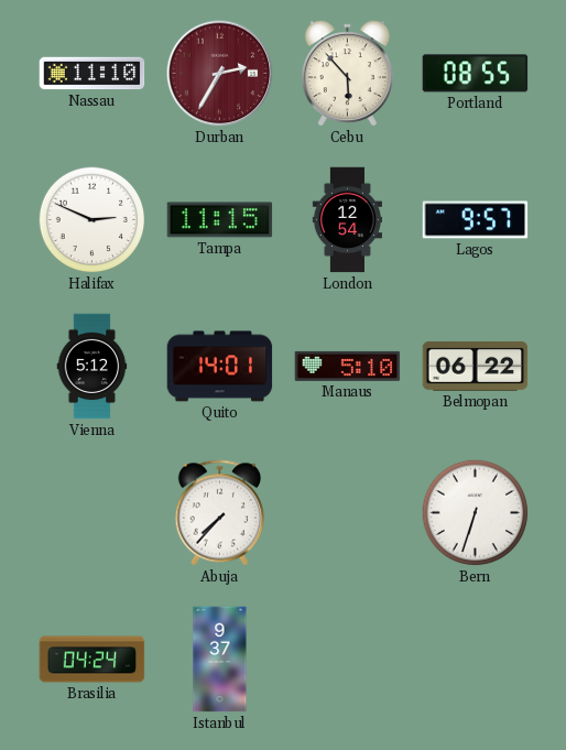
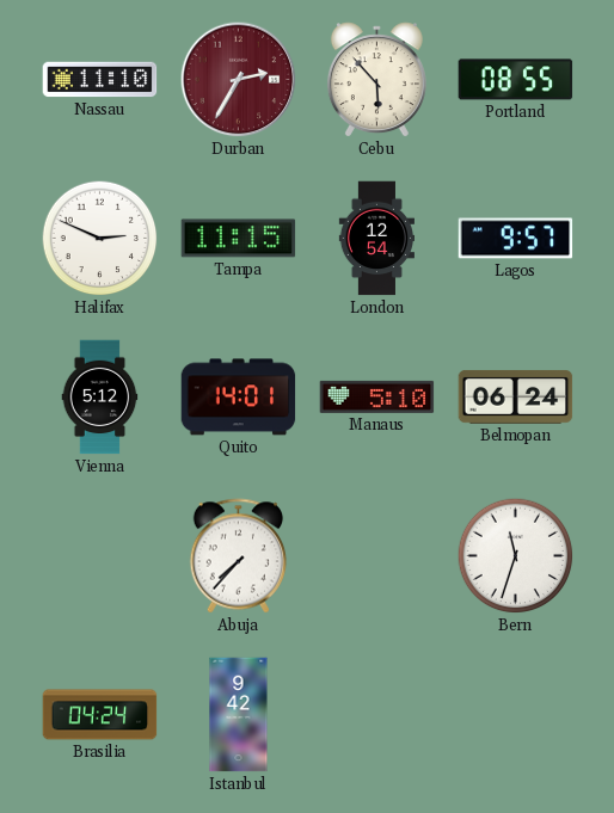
Belmopan: 06:22 -> 06:24
Bern: 6:33 -> 11:33
Istanbul: 9:37 -> 9:42
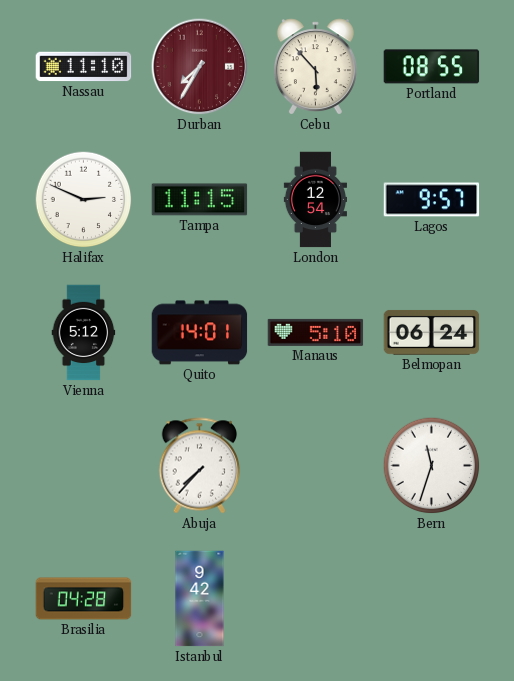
Durban: 2:35 -> 7:35
Brasilia: 04:24 -> 04:28
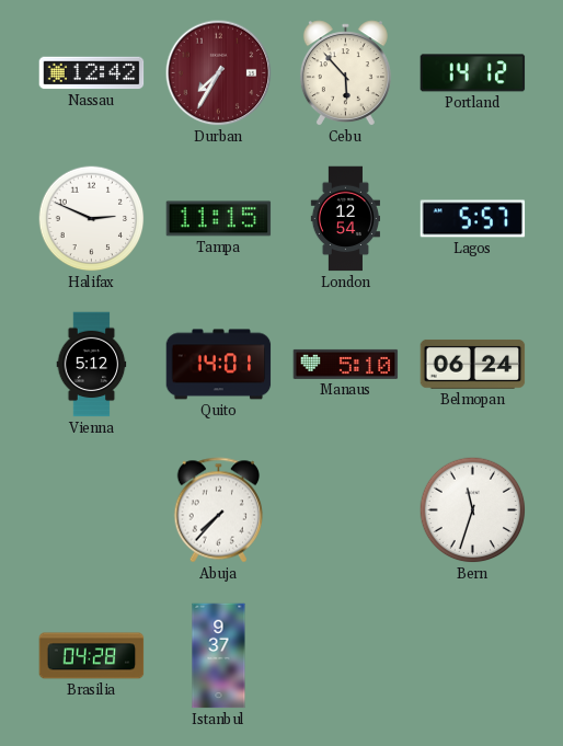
Nassau: 11:10 -> 12:42
Portland: 08:55 -> 14:12
Lagos: 9:57 -> 5:57
Istanbul: 9:42 -> 9:37
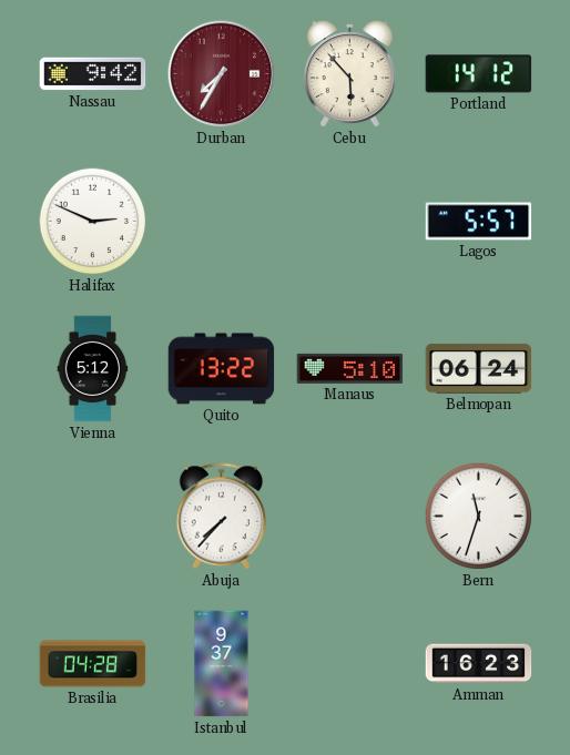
Nassau: 12:42 -> 9:42
Tampa: 11:15 -> none
London: 12:54 -> none
Quito: 14:01 -> 13:22
Amman: none -> 16:23
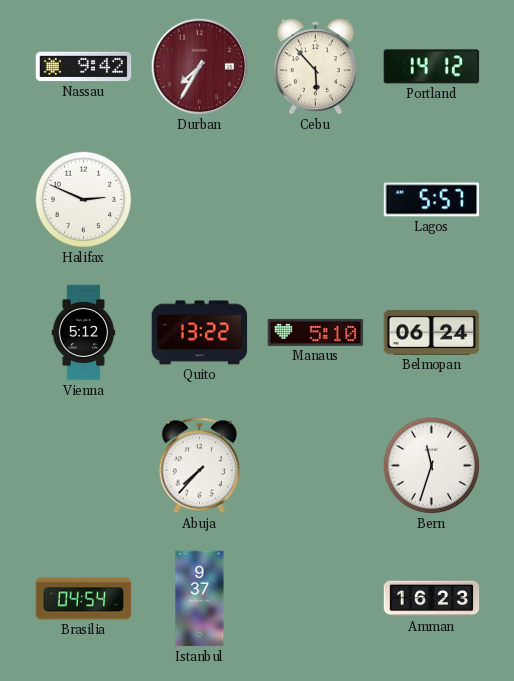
Brasilia: 04:28 -> 04:54
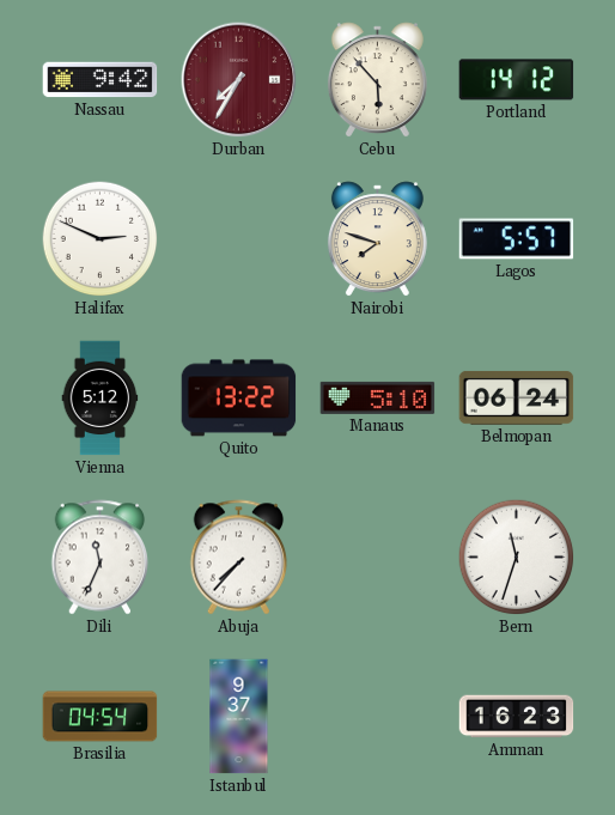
Nairobi: none -> 7:48
Dili: none -> 11:34
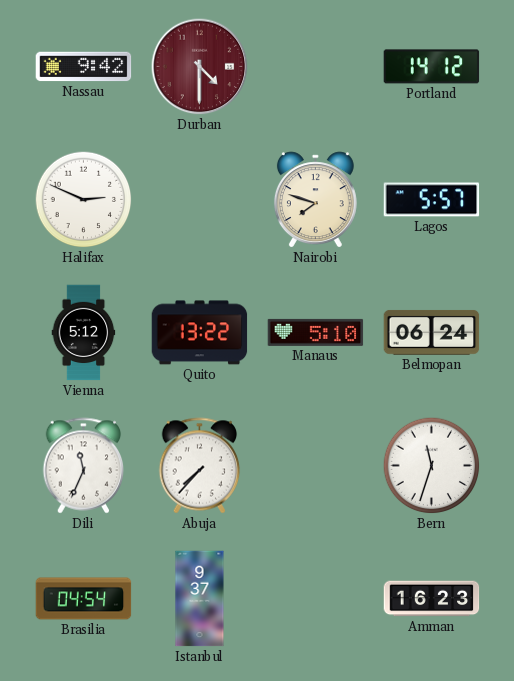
Durban: 7:35 -> 4:30
Cebu: 5:53 -> none
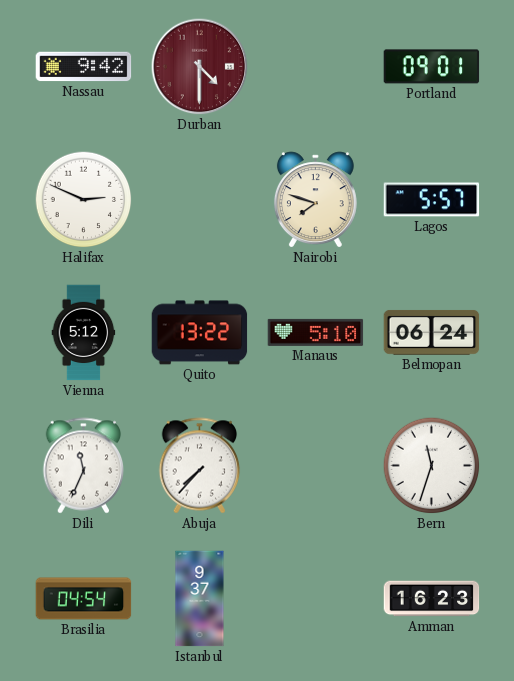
Portland: 14:12 -> 09:01
